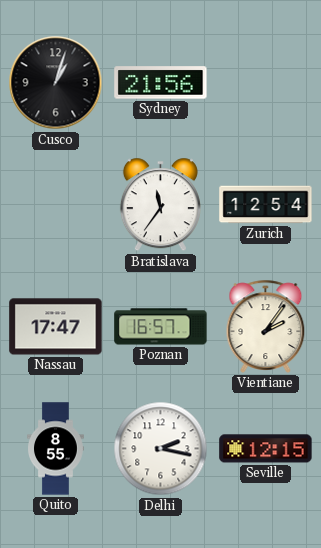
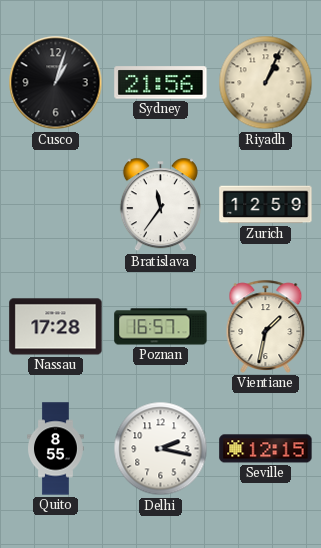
Riyadh: none -> 1:04
Zurich: 12:54 -> 12:59
Nassau: 17:47 -> 17:28
Vientiane: 2:06 -> 1:32
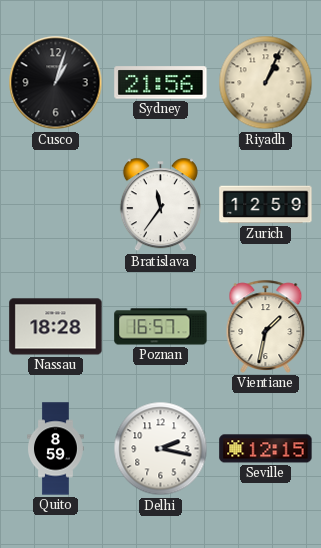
Nassau: 17:28 -> 18:28
Quito: 8:55 -> 8:59
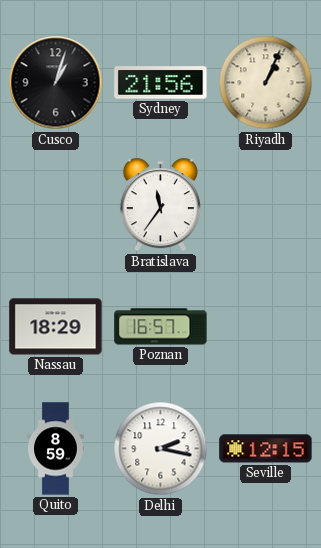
Zurich: 12:59 -> none
Nassau: 18:28 -> 18:29
Vientiane: 1:32 -> none
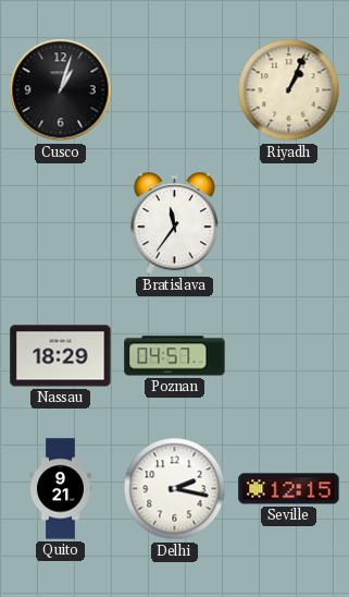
Sydney: 21:56 -> none
Poznan: 16:57 -> 04:57
Quito: 8:59 -> 9:21
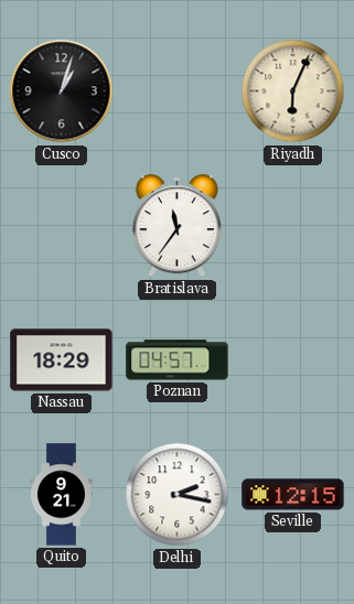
Riyadh: 1:04 -> 6:04
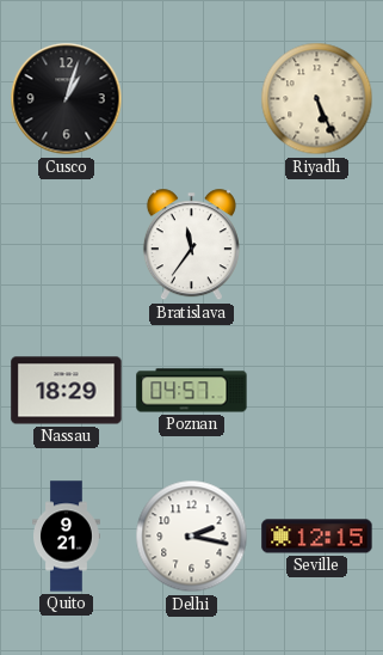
Riyadh: 6:04 -> 5:26
